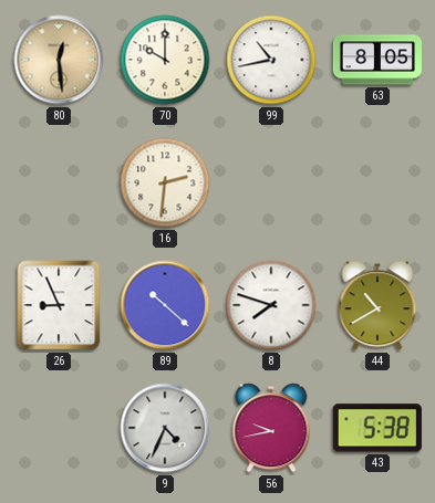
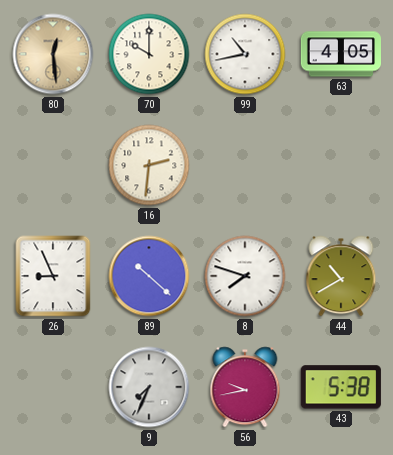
63: 8:05 -> 4:05
9: 4:34 -> 7:34
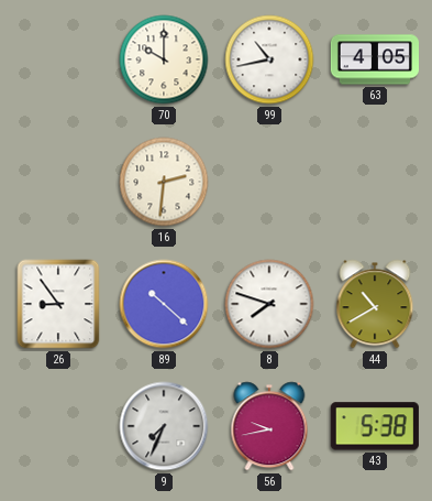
80: 12:29 -> none
26: 8:56 -> 8:54
